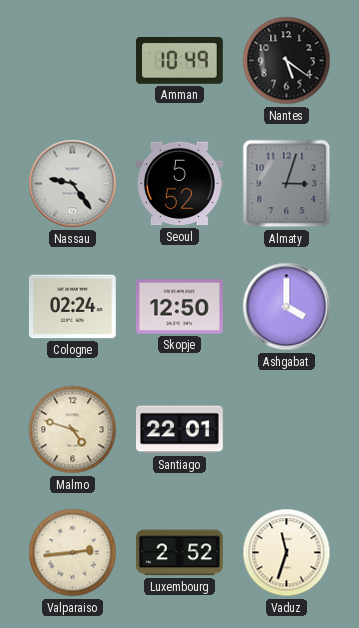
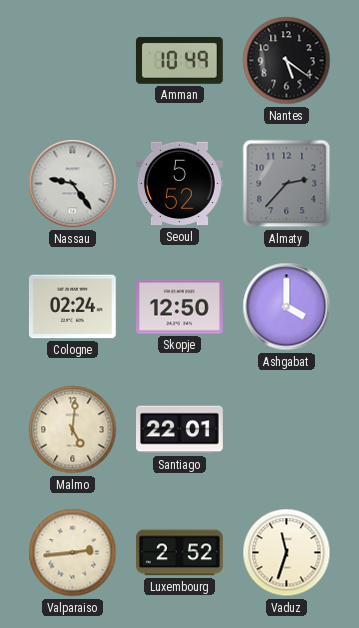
Almaty: 3:03 -> 2:37
Malmo: 4:48 -> 5:01
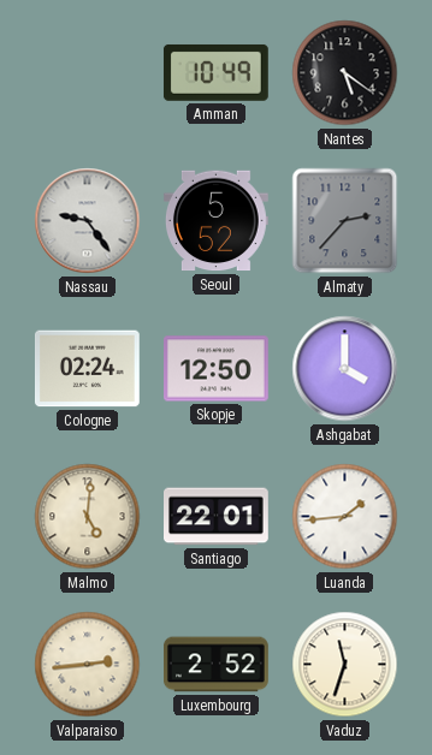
Luanda: none -> 1:44
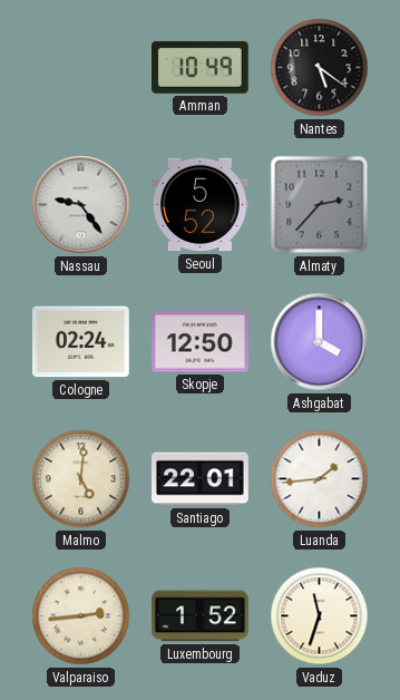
Luxembourg: 2:52 -> 1:52
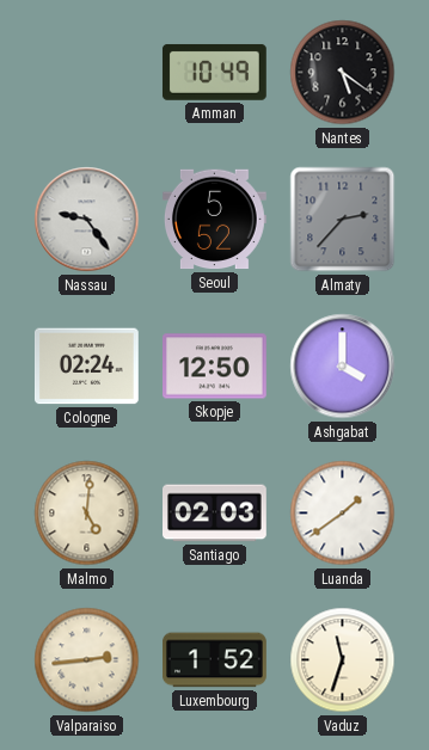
Santiago: 22:01 -> 02:03
Luanda: 1:44 -> 1:39
